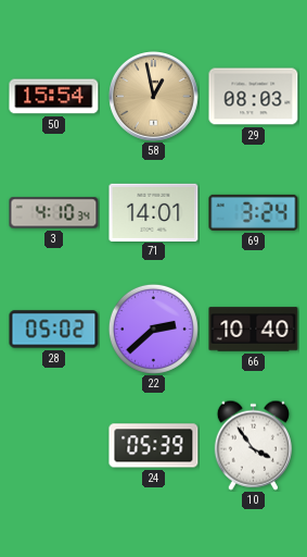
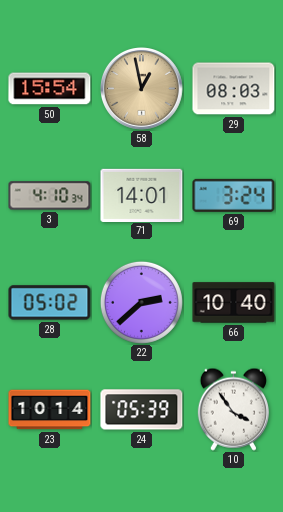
23: none -> 10:14
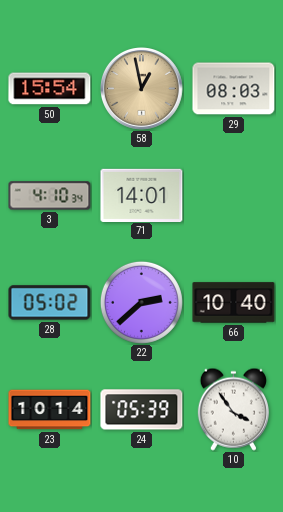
69: 3:24 -> none
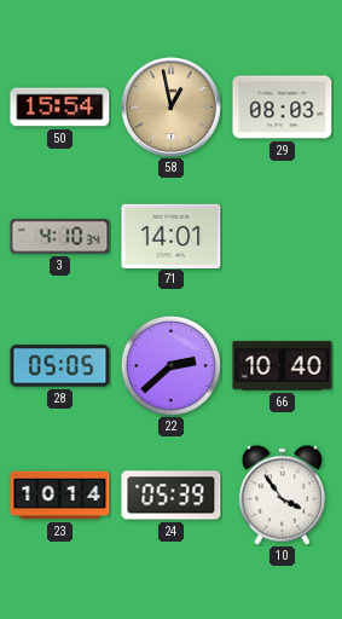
28: 05:02 -> 05:05
